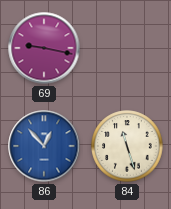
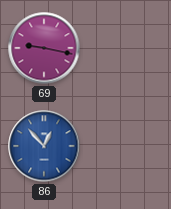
84: 11:27 -> none
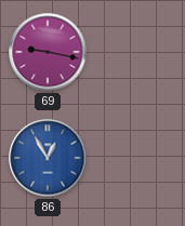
86: 12:53 -> 12:55
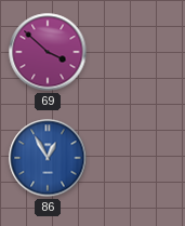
69: 9:17 -> 3:52
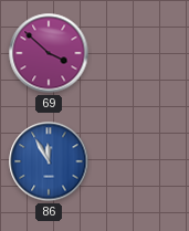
86: 12:55 -> 11:55
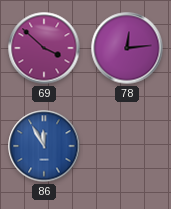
78: none -> 12:14
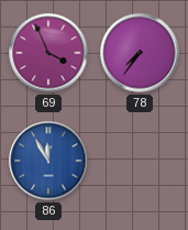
69: 3:52 -> 3:56
78: 12:14 -> 7:36
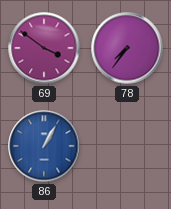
69: 3:56 -> 3:51
86: 11:55 -> 1:05
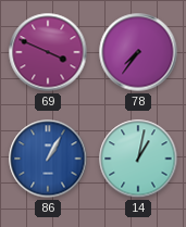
69: 3:51 -> 3:49
14: none -> 1:02
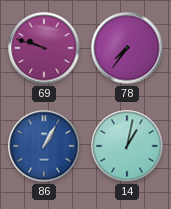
69: 3:49 -> 9:48
